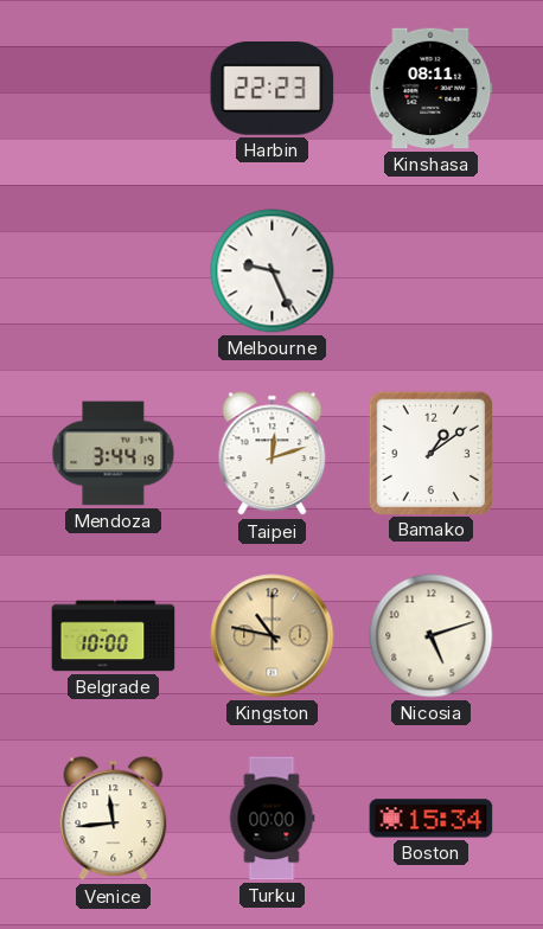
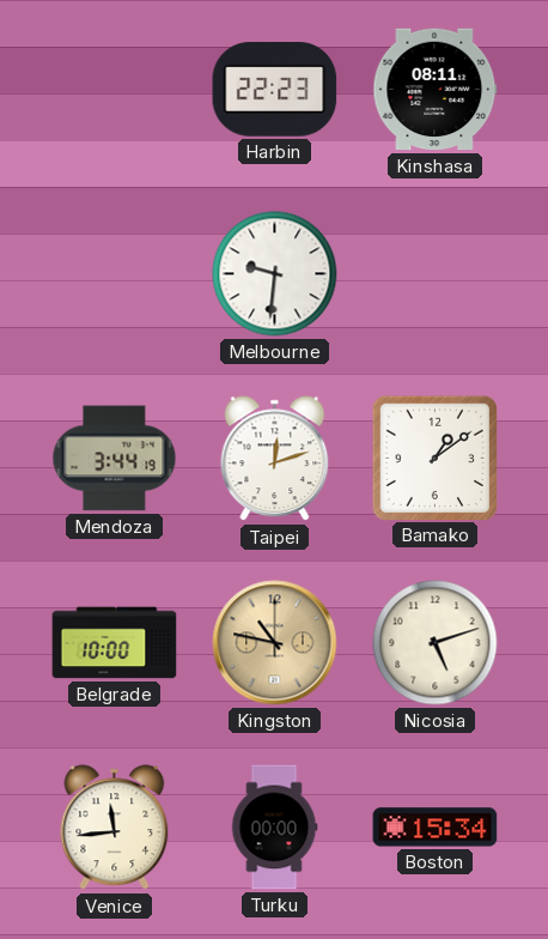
Melbourne: 9:26 -> 9:31
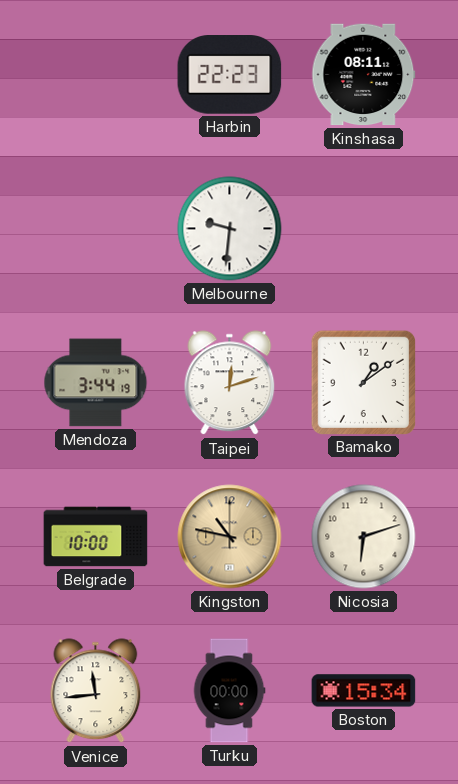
Nicosia: 5:12 -> 6:12
